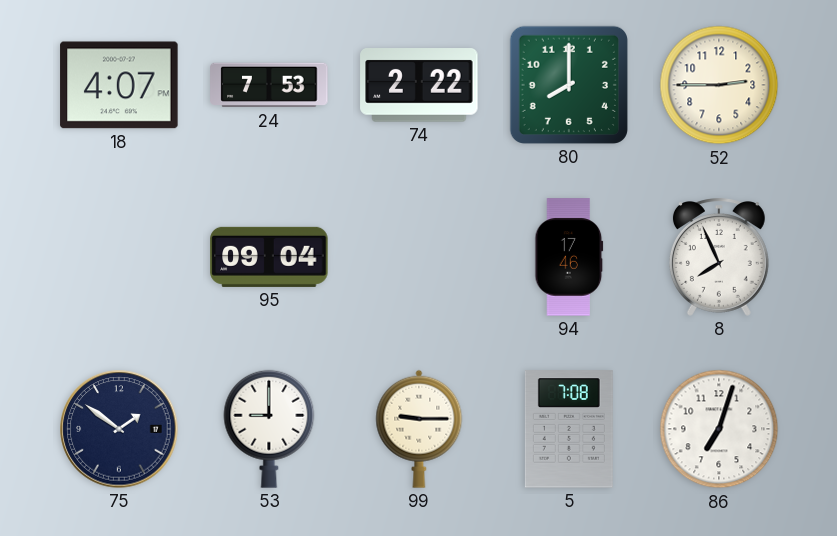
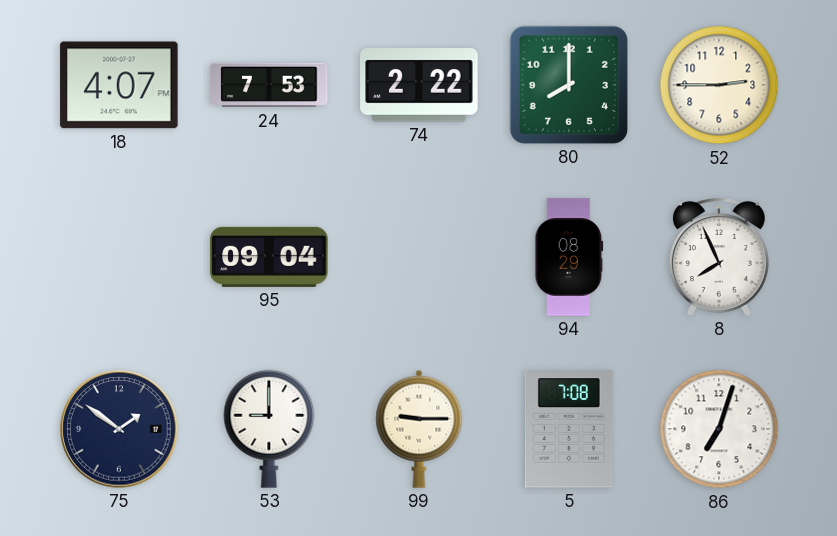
94: 17:46 -> 08:29
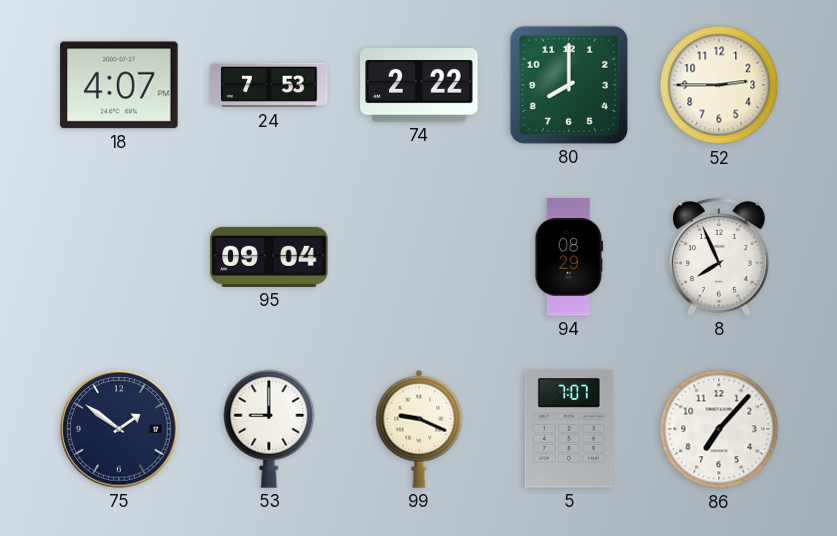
99: 9:15 -> 9:19
5: 7:08 -> 7:07
86: 7:03 -> 7:07
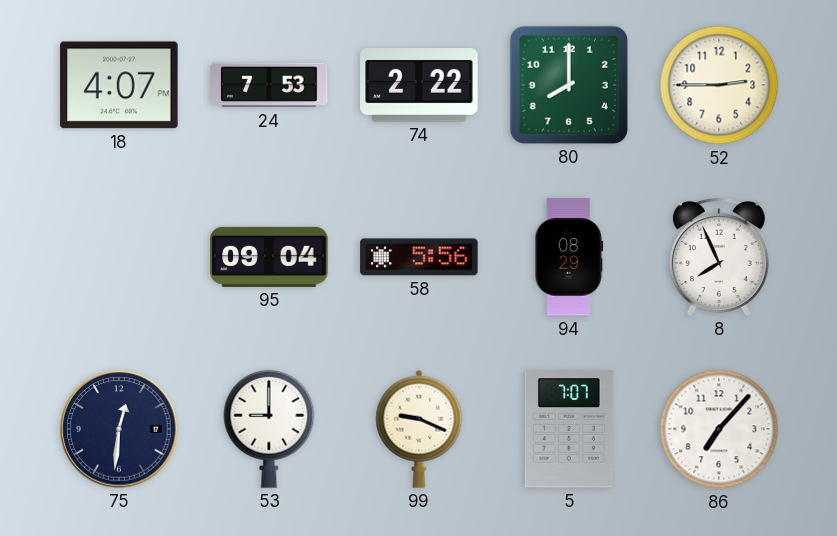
58: none -> 5:56
75: 1:51 -> 12:31
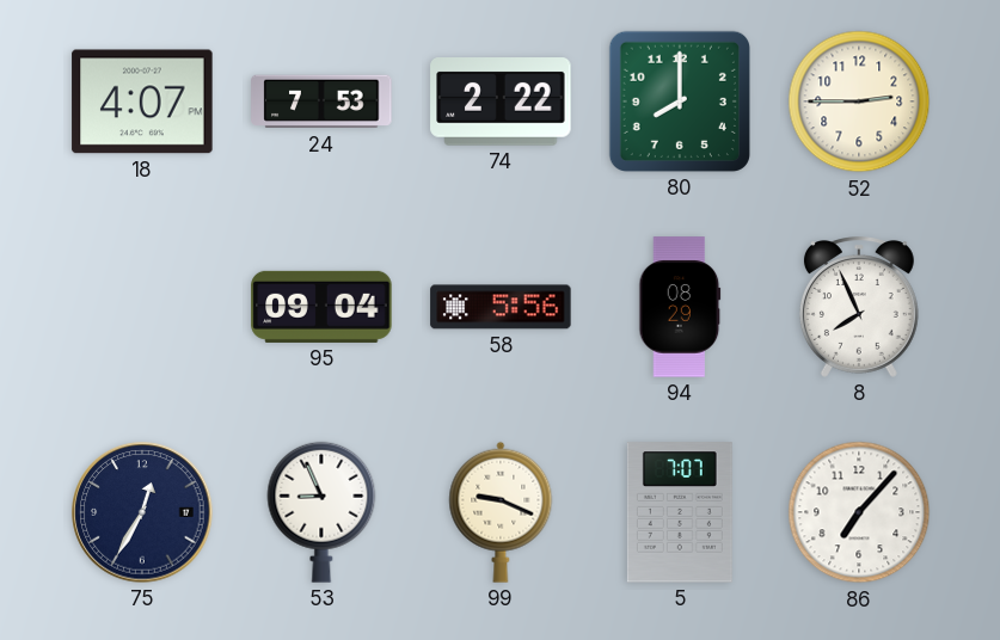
75: 12:31 -> 12:35
53: 9:00 -> 8:56
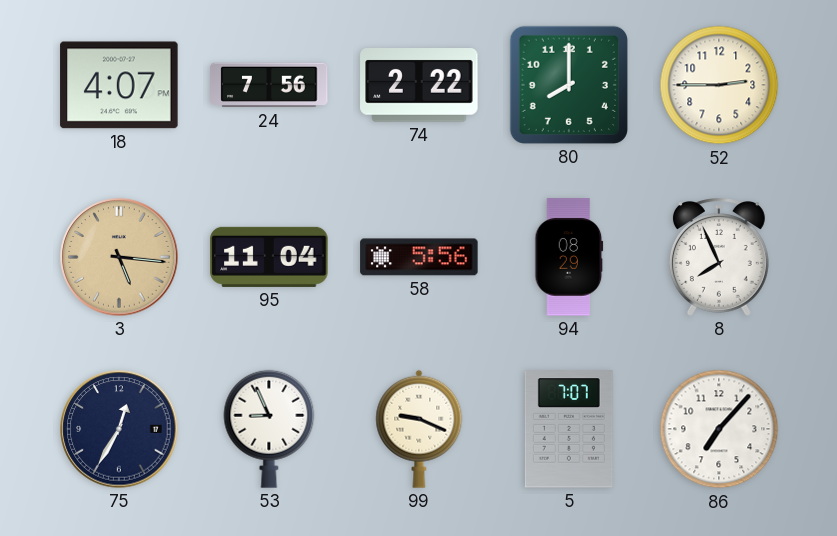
24: 7:53 -> 7:56
3: none -> 5:16
95: 09:04 -> 11:04
